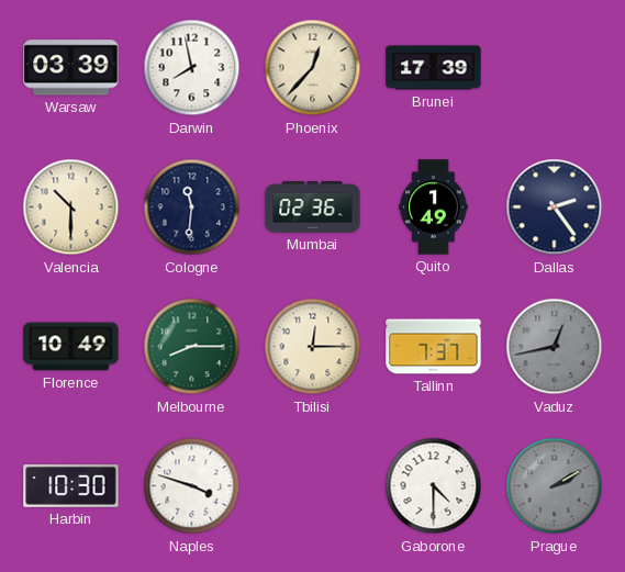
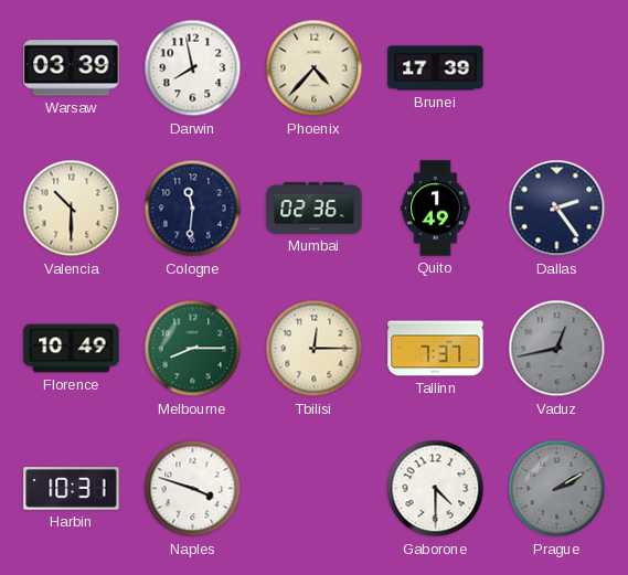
Phoenix: 12:37 -> 4:37
Harbin: 10:30 -> 10:31
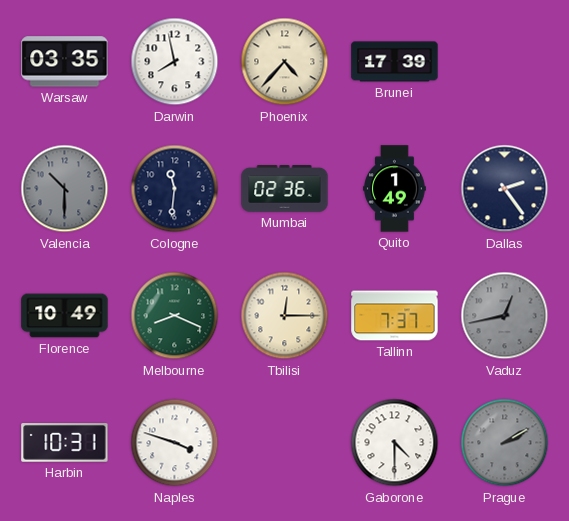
Warsaw: 03:39 -> 03:35
Valencia dial: cream -> grey
Melbourne: 8:15 -> 8:19
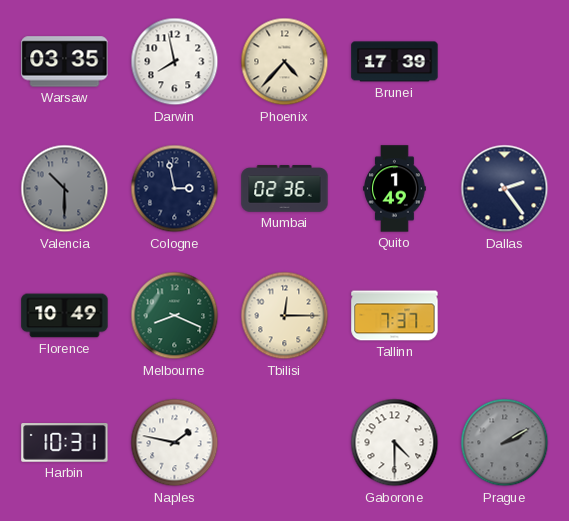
Cologne: 11:31 -> 2:58
Vaduz: 12:43 -> none
Naples: 3:48 -> 1:47
